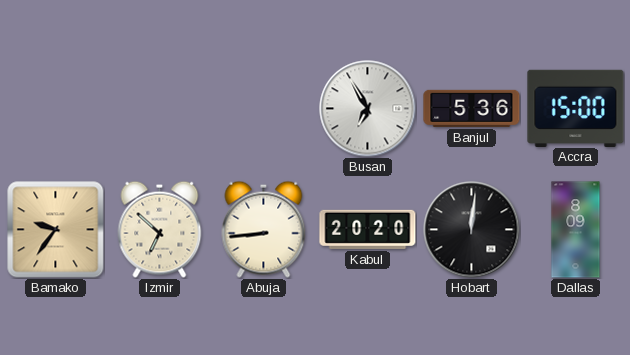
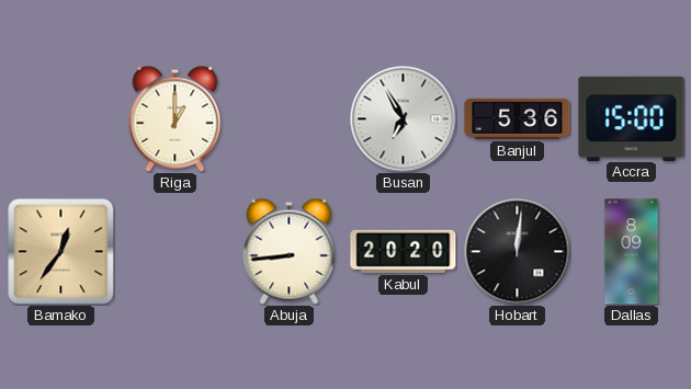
Riga: none -> 1:00
Bamako: 9:36 -> 12:36
Izmir: 6:52 -> none
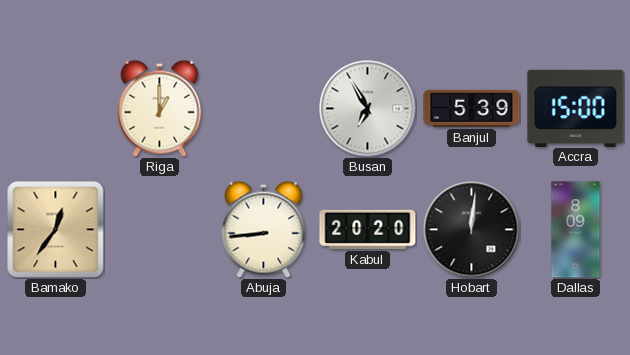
Banjul: 5:36 -> 5:39
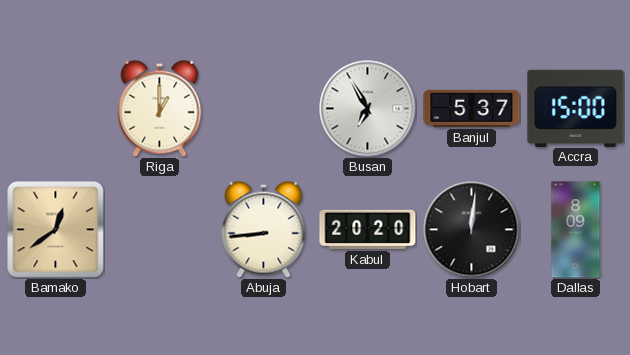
Banjul: 5:39 -> 5:37
Bamako: 12:36 -> 12:39
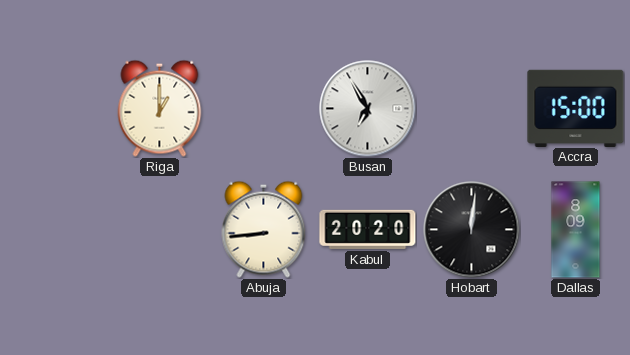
Banjul: 5:37 -> none
Bamako: 12:39 -> none
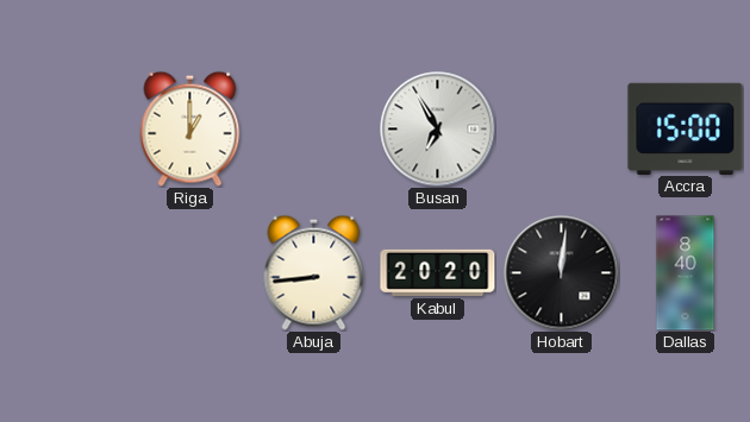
Dallas: 8:09 -> 8:40
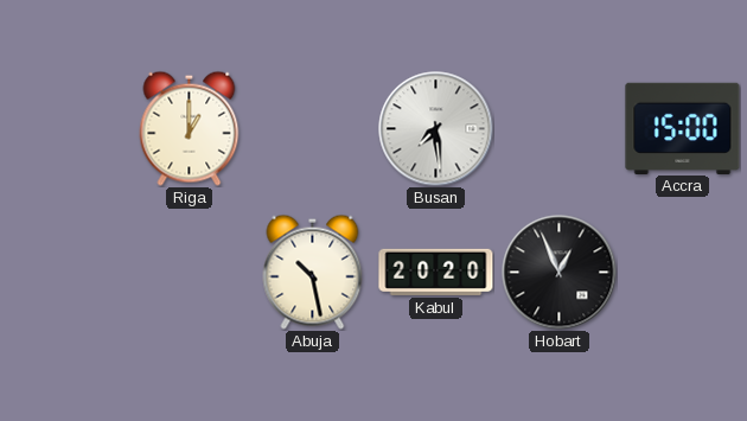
Busan: 6:55 -> 7:29
Abuja: 8:44 -> 10:28
Hobart: 12:01 -> 12:56
Dallas: 8:40 -> none
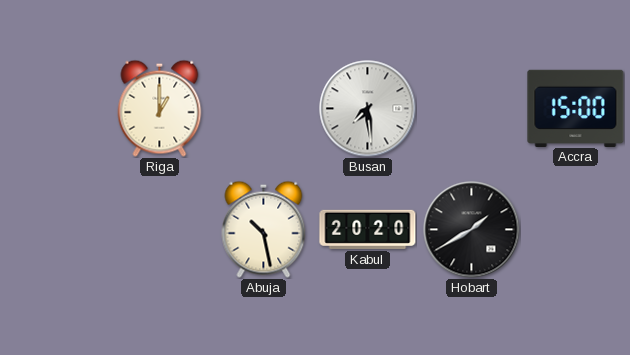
Hobart: 12:56 -> 1:40
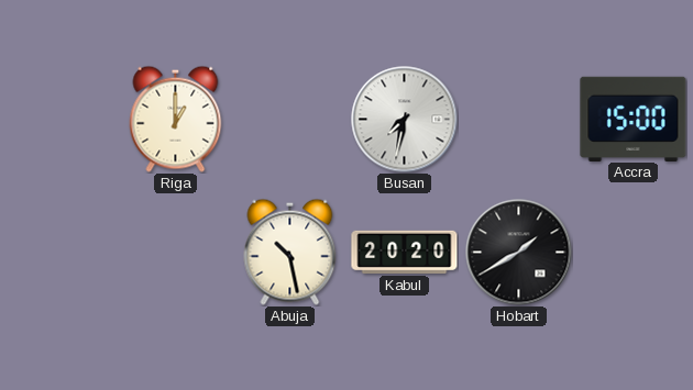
Busan: 7:29 -> 7:32
